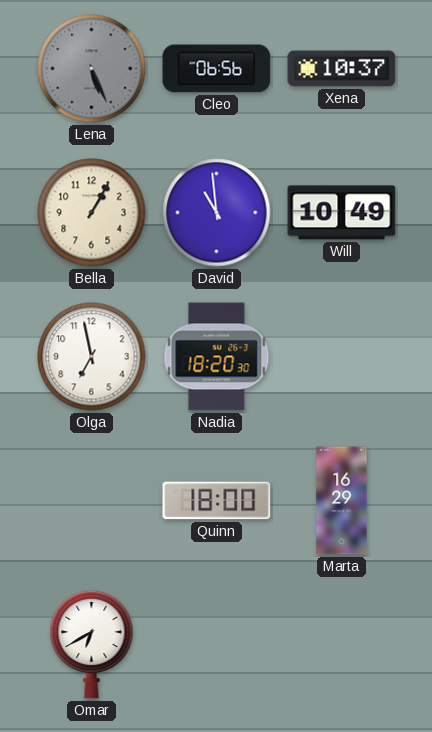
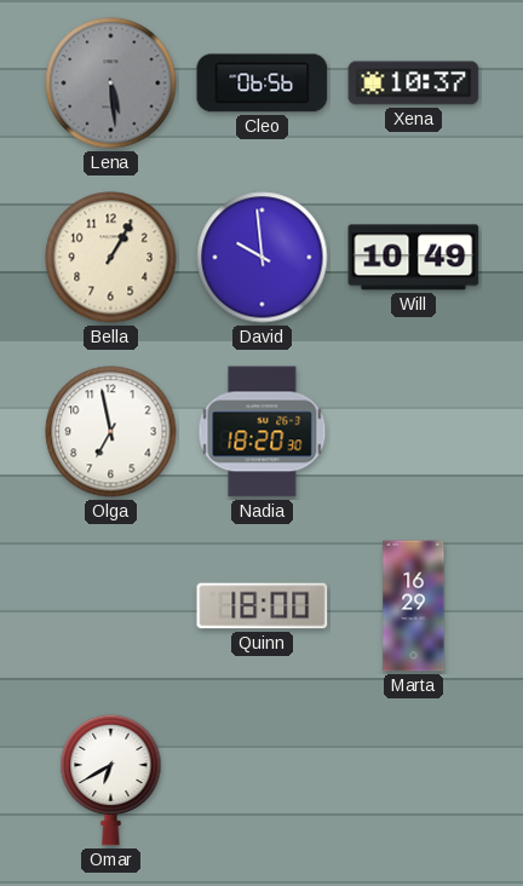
Lena: 5:26 -> 5:29
David: 10:59 -> 9:59
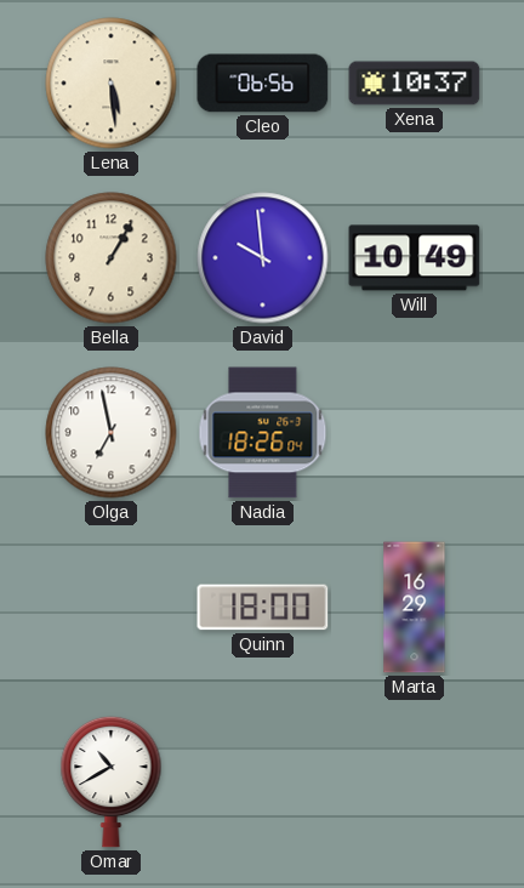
Lena dial: grey -> cream
Nadia: 18:20 -> 18:26
Omar: 6:40 -> 10:40
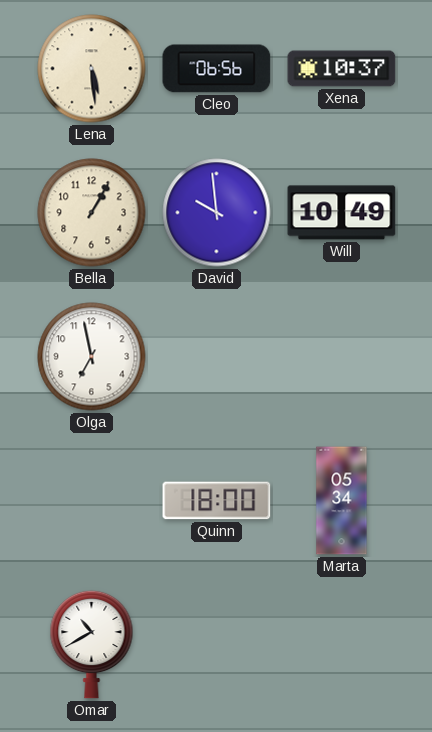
Nadia: 18:26 -> none
Marta: 16:29 -> 05:34
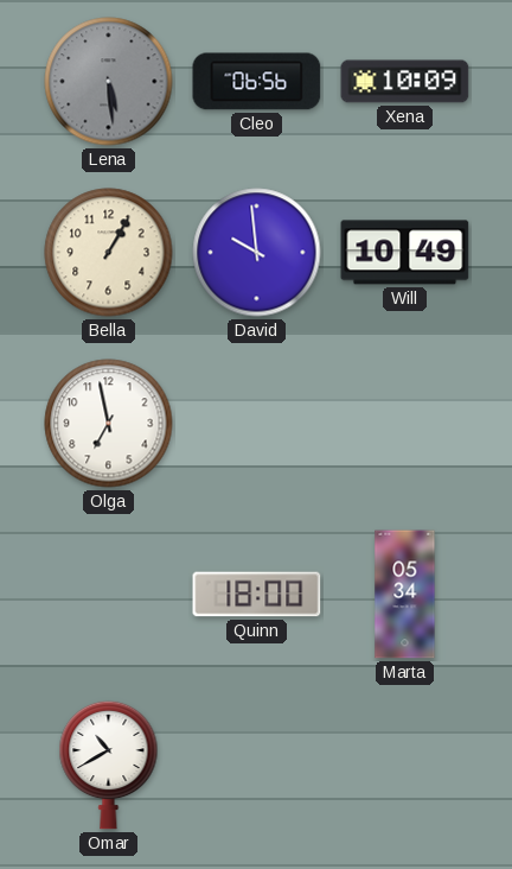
Lena dial: cream -> grey
Xena: 10:37 -> 10:09
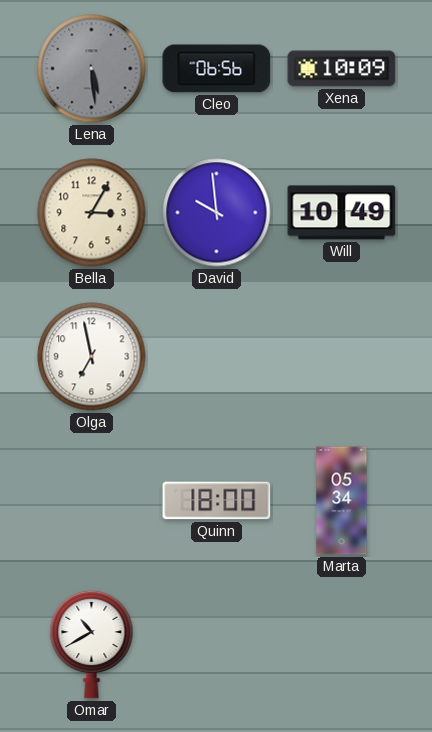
Bella: 1:05 -> 3:05
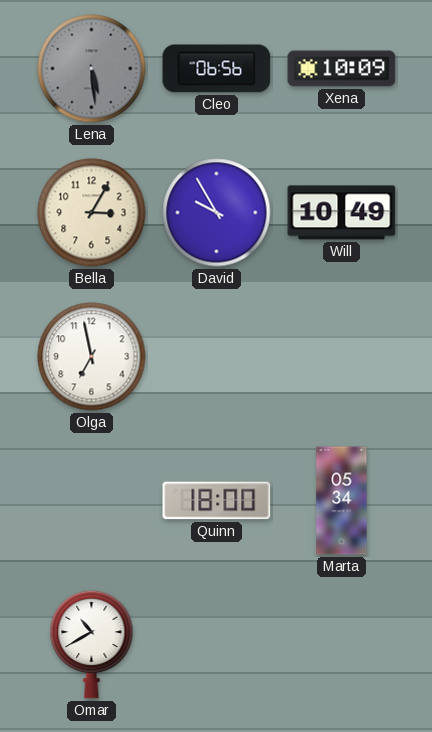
David: 9:59 -> 9:55
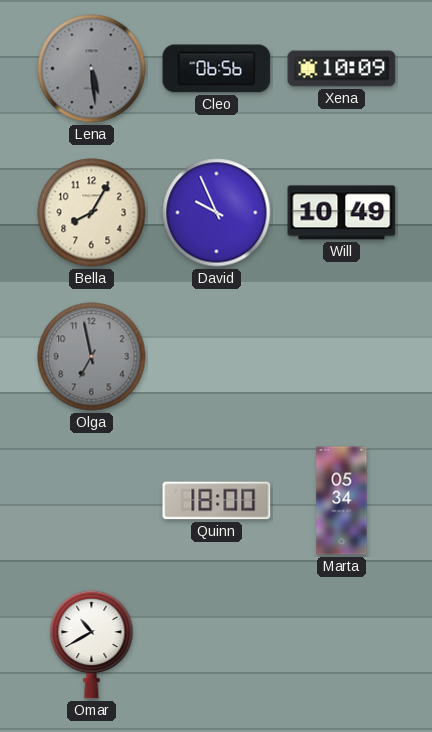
Bella: 3:05 -> 8:05
David: 9:55 -> 9:56
Olga dial: white -> grey
